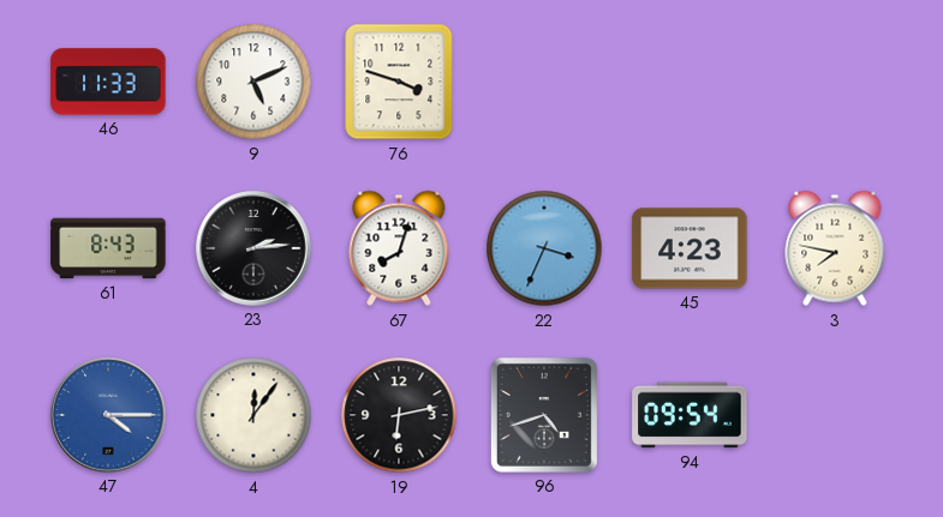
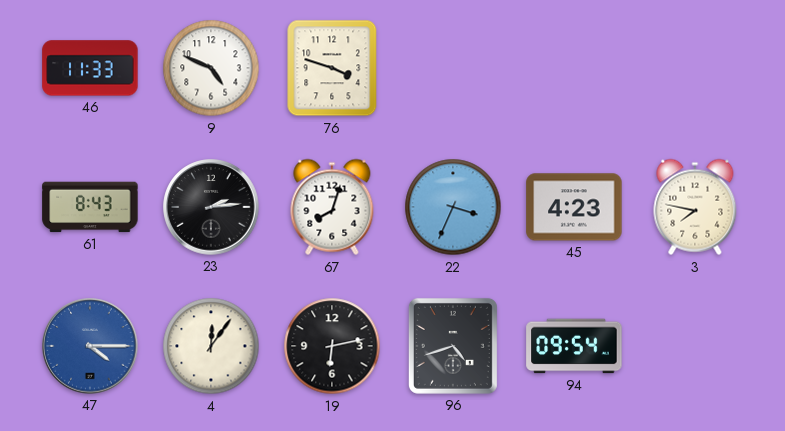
9: 5:11 -> 4:49
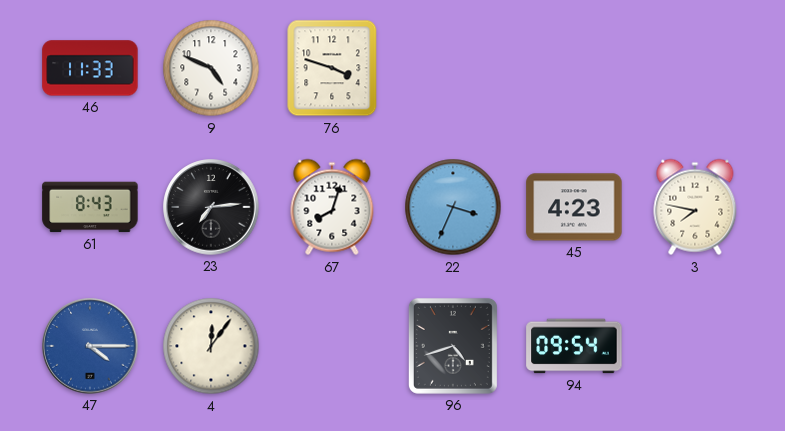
23: 2:14 -> 7:14
19: 6:13 -> none
